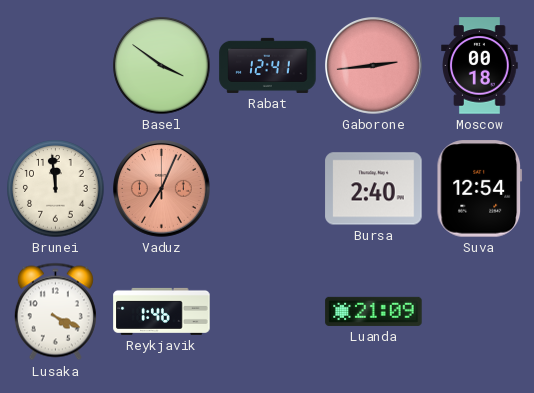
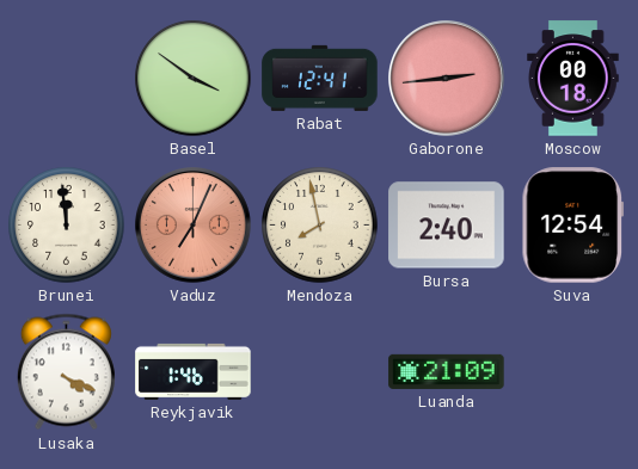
Mendoza: none -> 7:58
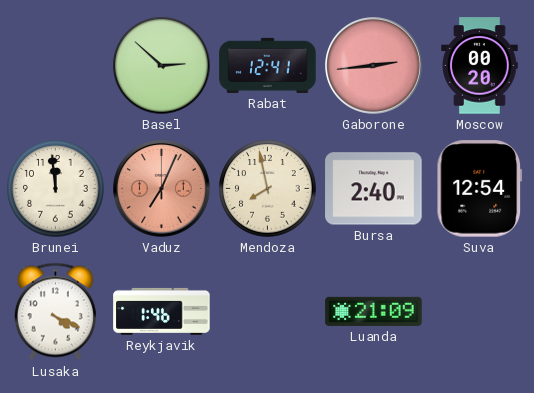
Basel: 3:51 -> 2:52
Moscow: 00:18 -> 00:20
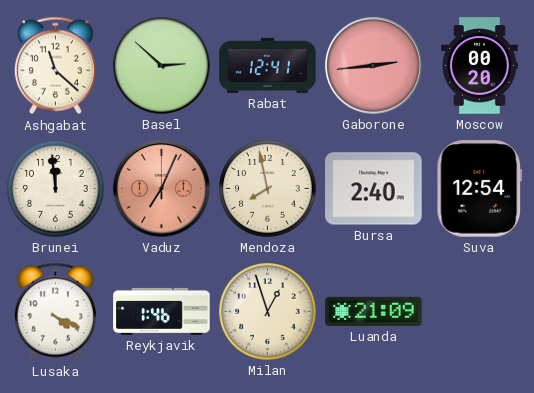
Ashgabat: none -> 11:22
Milan: none -> 12:57
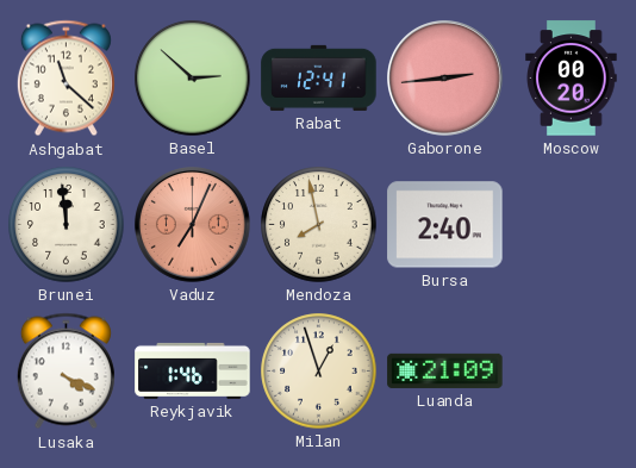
Suva: 12:54 -> none
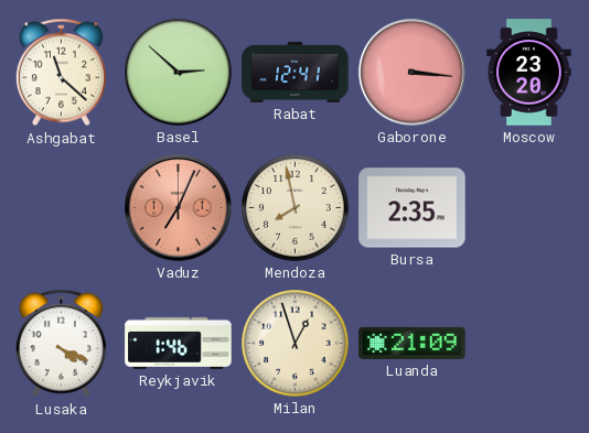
Gaborone: 2:44 -> 3:16
Moscow: 00:20 -> 23:20
Brunei: 11:59 -> none
Bursa: 2:40 -> 2:35
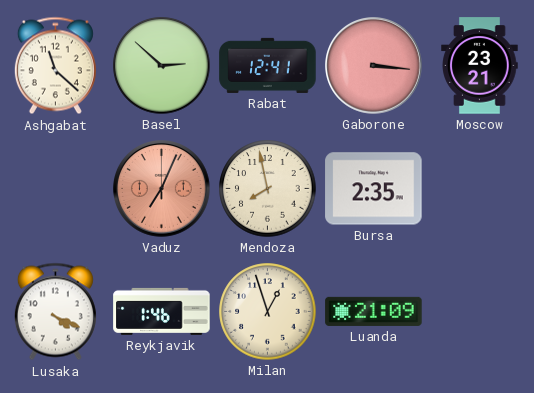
Moscow: 23:20 -> 23:21
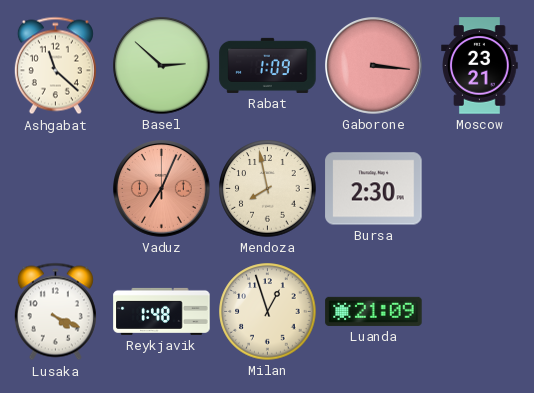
Rabat: 12:41 -> 1:09
Bursa: 2:35 -> 2:30
Reykjavik: 1:46 -> 1:48
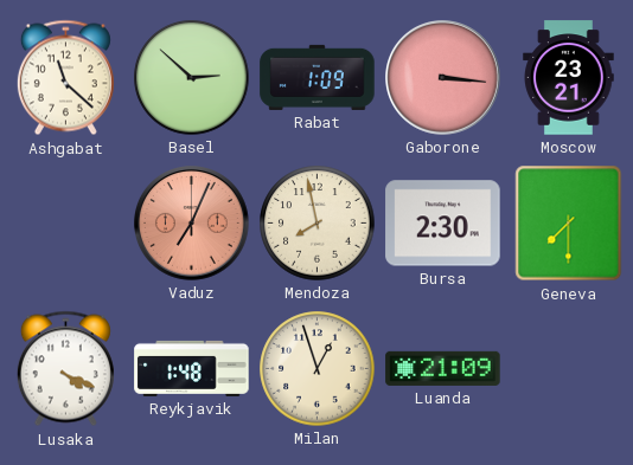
Geneva: none -> 7:30
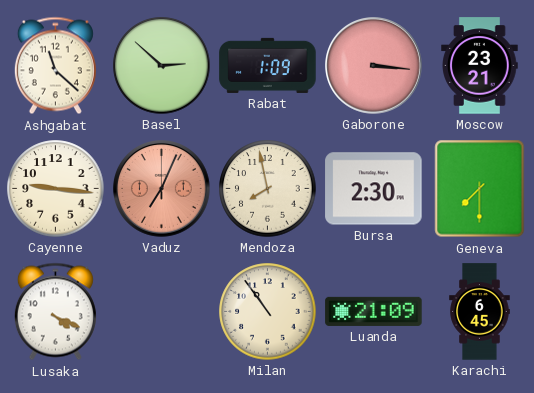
Cayenne: none -> 9:16
Reykjavik: 1:48 -> none
Milan: 12:57 -> 10:54
Karachi: none -> 6:45
